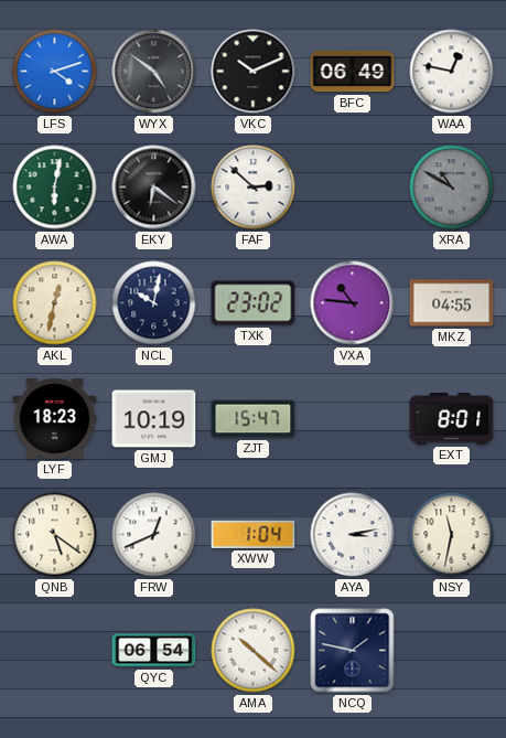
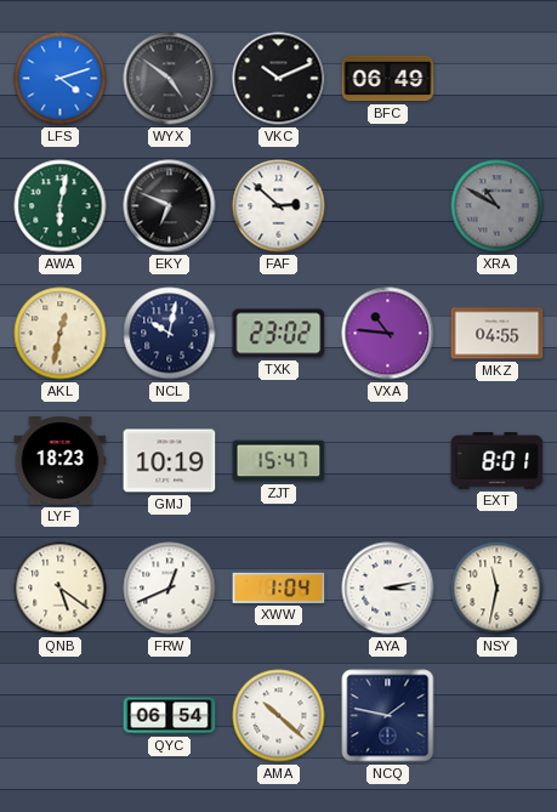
WAA: 12:47 -> none
EKY: 6:21 -> 6:49
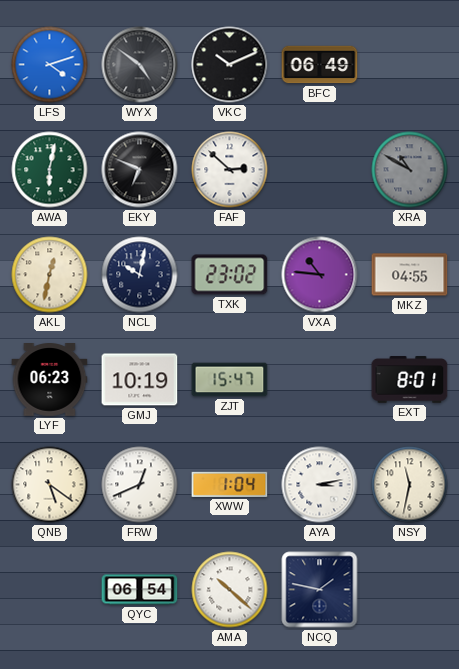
LYF: 18:23 -> 06:23
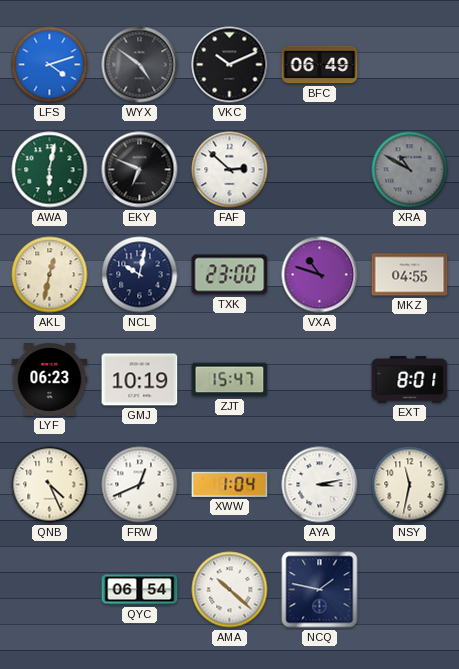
TXK: 23:02 -> 23:00
VXA: 10:46 -> 10:48
QNB: 5:21 -> 4:26
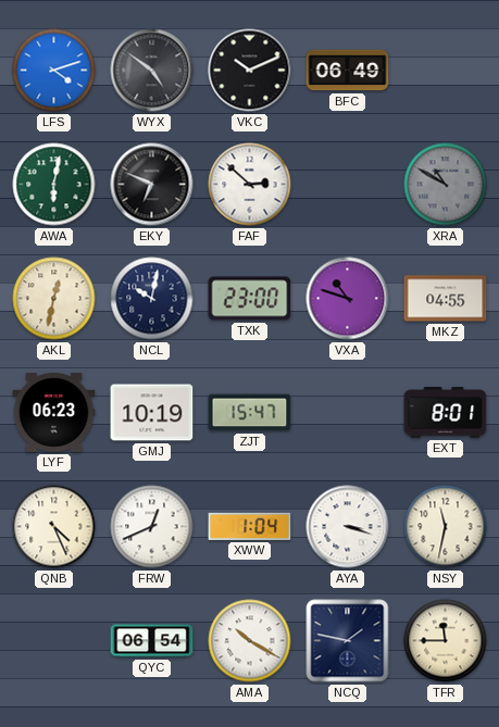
AYA: 3:13 -> 3:18
AMA: 10:22 -> 10:20
TFR: none -> 11:45
